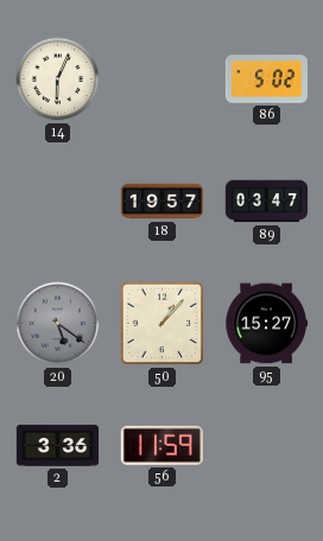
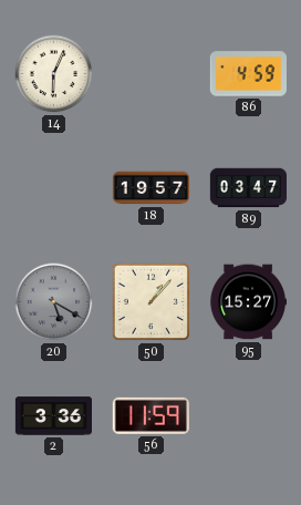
86: 5:02 -> 4:59
20: 5:21 -> 5:20
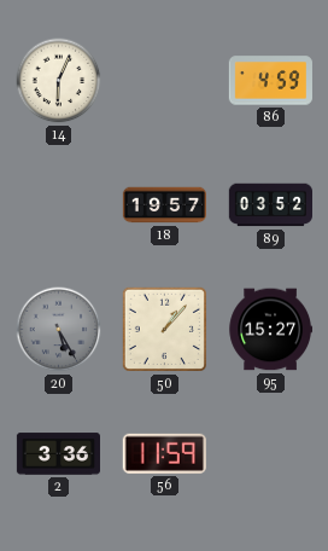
89: 03:47 -> 03:52
20: 5:20 -> 5:25
